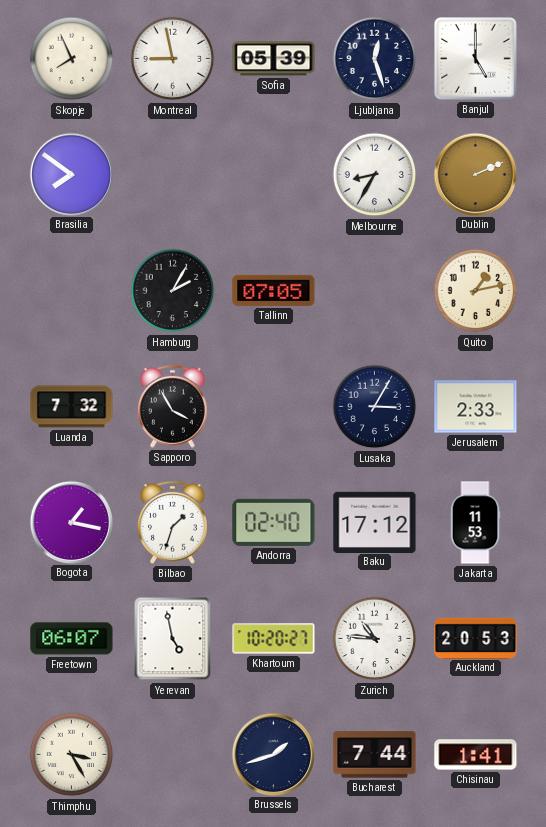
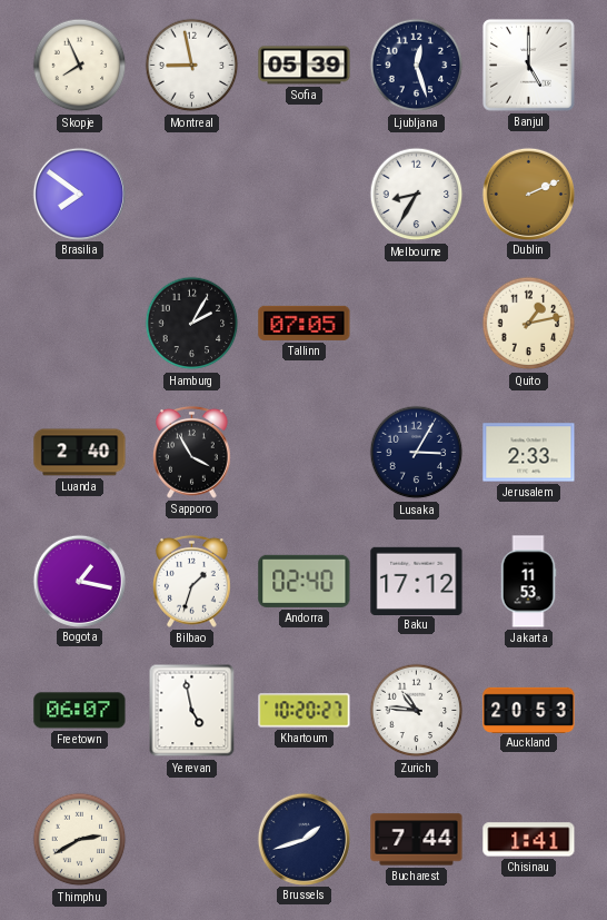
Luanda: 7:32 -> 2:40
Thimphu: 3:25 -> 2:40
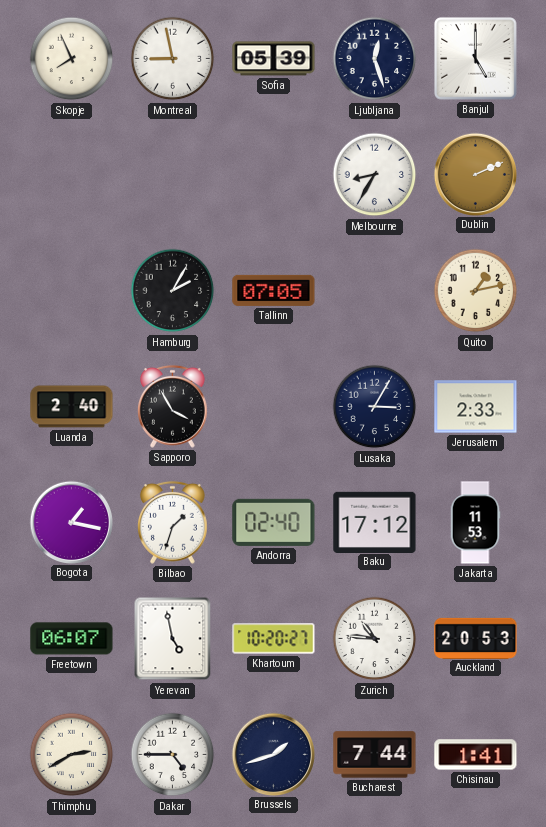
Brasilia: 7:51 -> none
Dakar: none -> 4:45
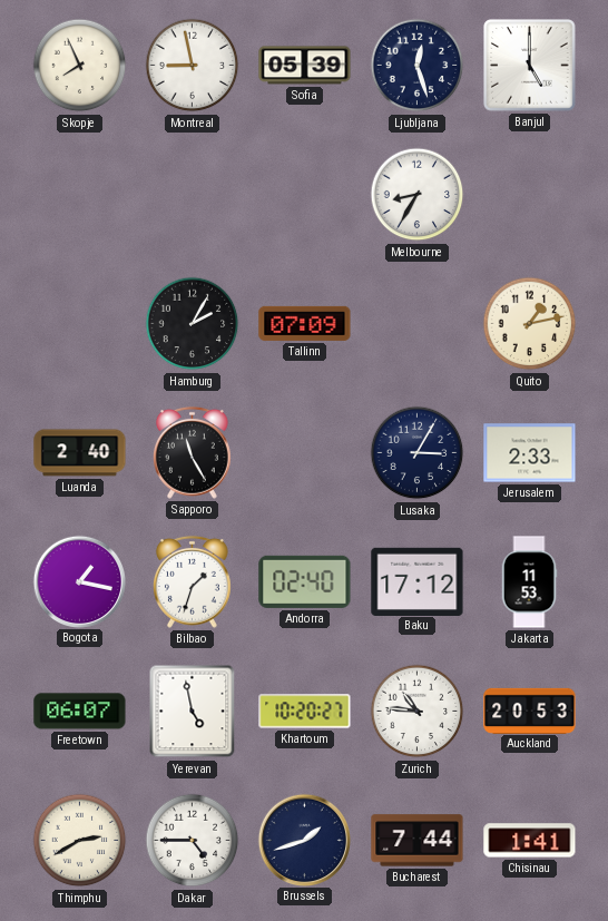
Dublin: 2:11 -> none
Tallinn: 07:05 -> 07:09
Sapporo: 3:55 -> 11:25
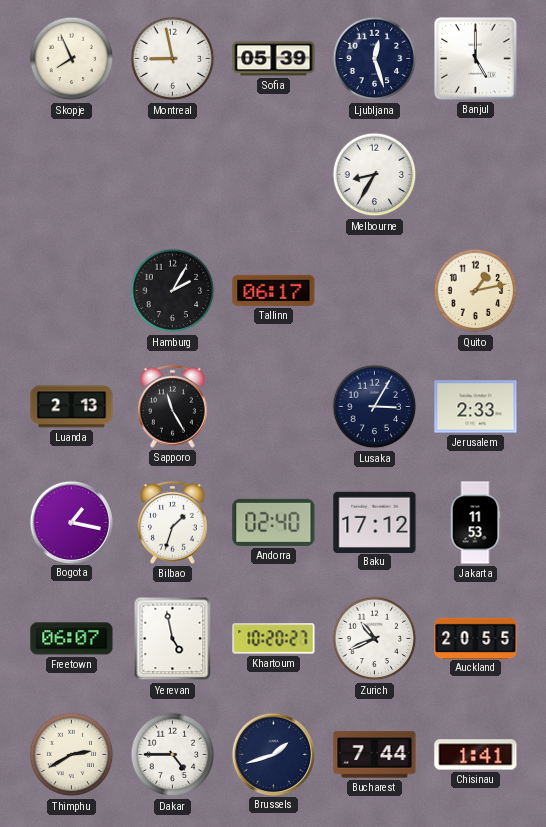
Tallinn: 07:09 -> 06:17
Luanda: 2:40 -> 2:13
Zurich: 10:46 -> 10:41
Auckland: 20:53 -> 20:55
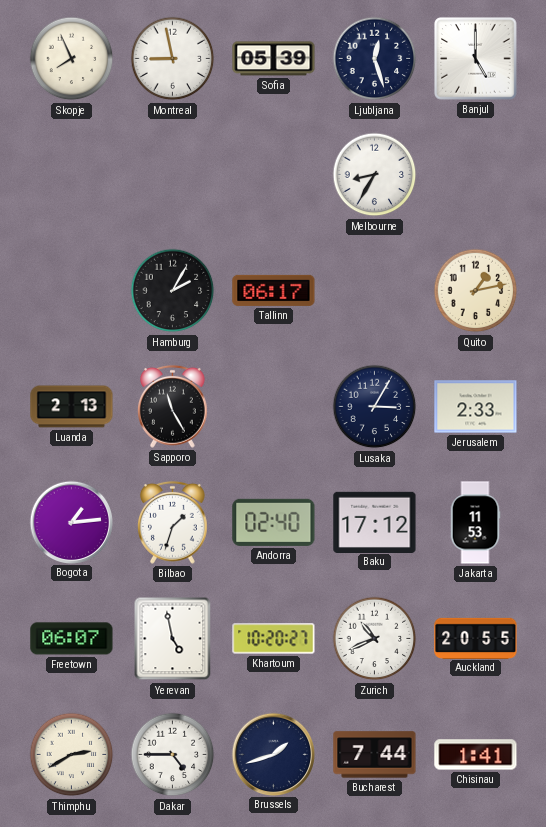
Bogota: 1:17 -> 1:14
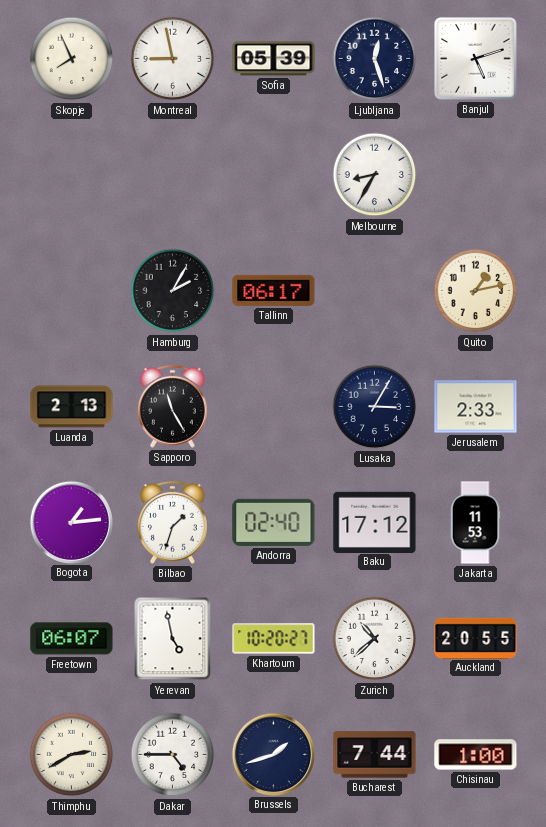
Banjul: 5:00 -> 5:12
Zurich: 10:41 -> 10:38
Chisinau: 1:41 -> 1:00
